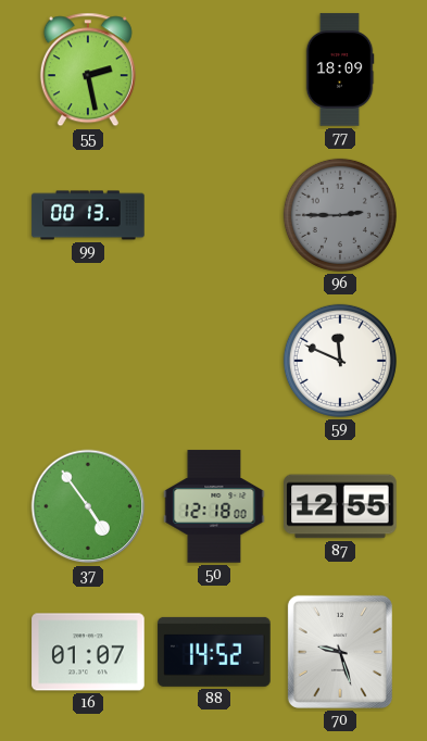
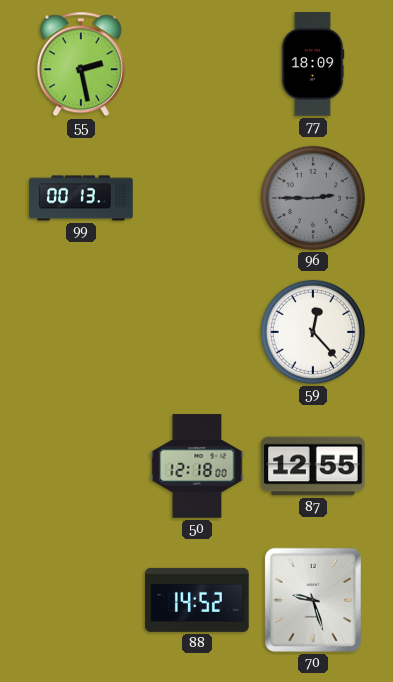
59: 11:49 -> 12:23
37: 4:54 -> none
16: 01:07 -> none
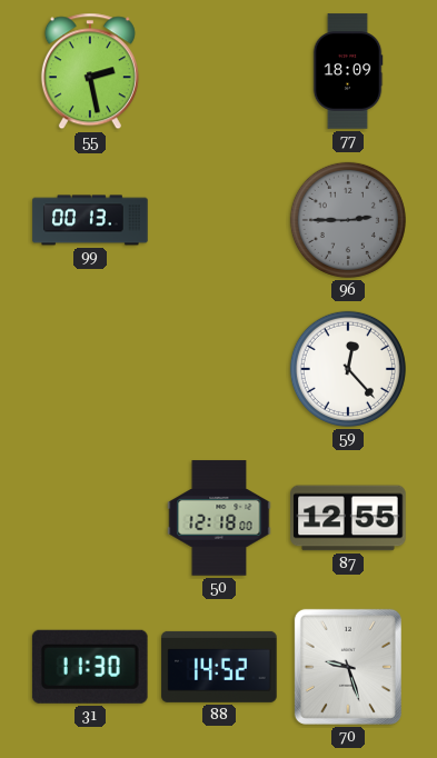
31: none -> 11:30
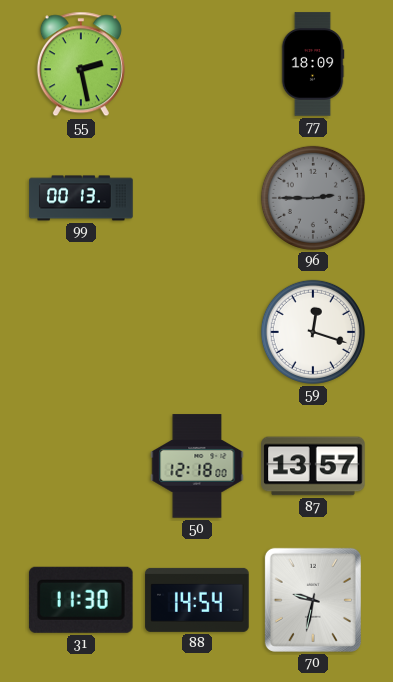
59: 12:23 -> 12:18
87: 12:55 -> 13:57
88: 14:52 -> 14:54
70: 9:27 -> 9:32
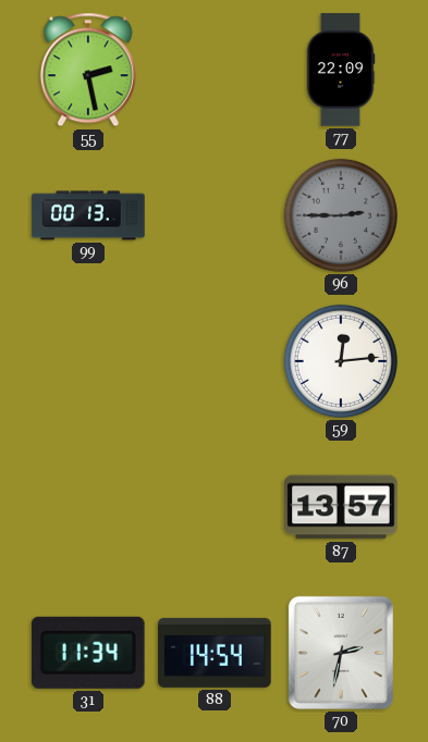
77: 18:09 -> 22:09
59: 12:18 -> 12:14
50: 12:18 -> none
31: 11:30 -> 11:34
70: 9:32 -> 2:32
